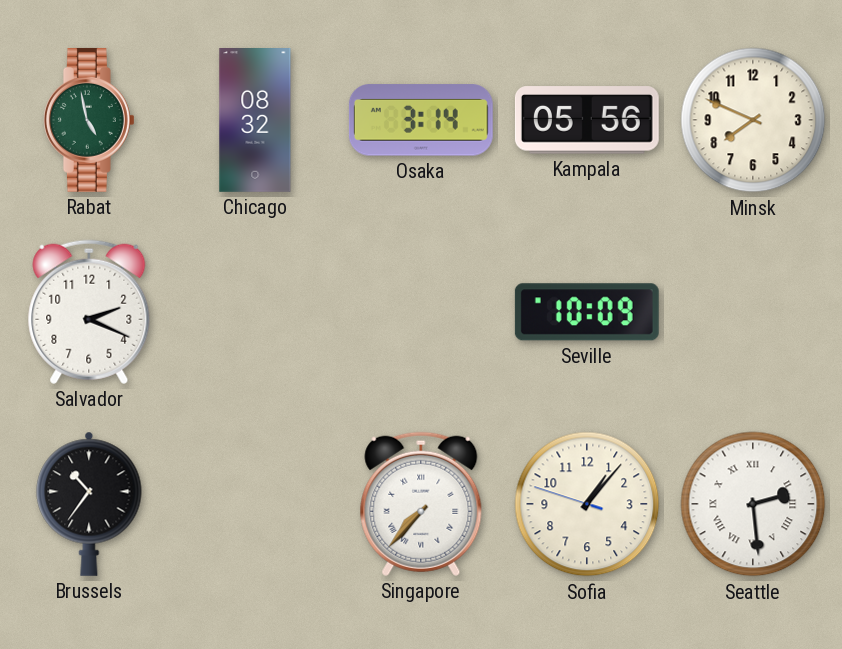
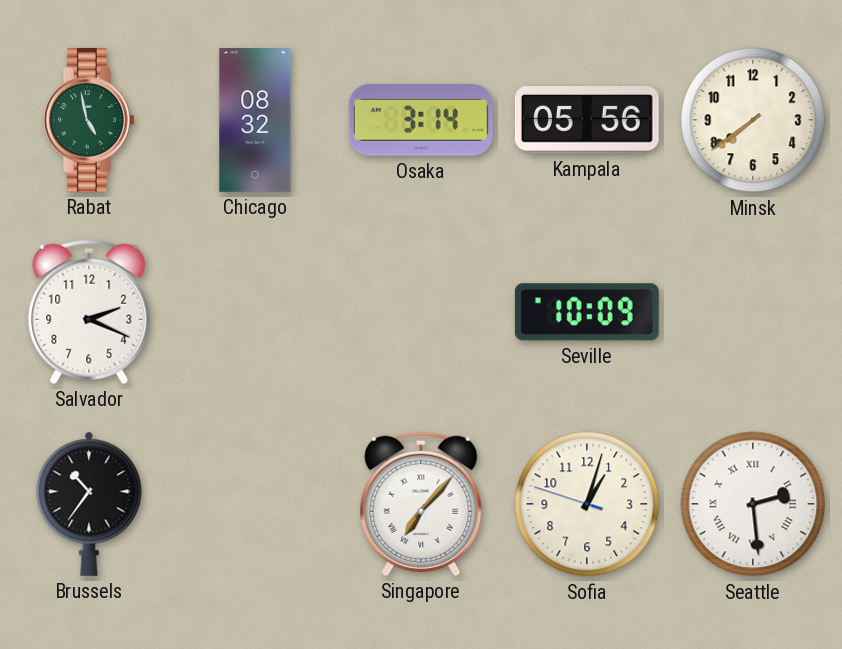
Minsk: 7:49 -> 7:39
Singapore: 7:37 -> 7:07
Sofia: 1:06 -> 1:02
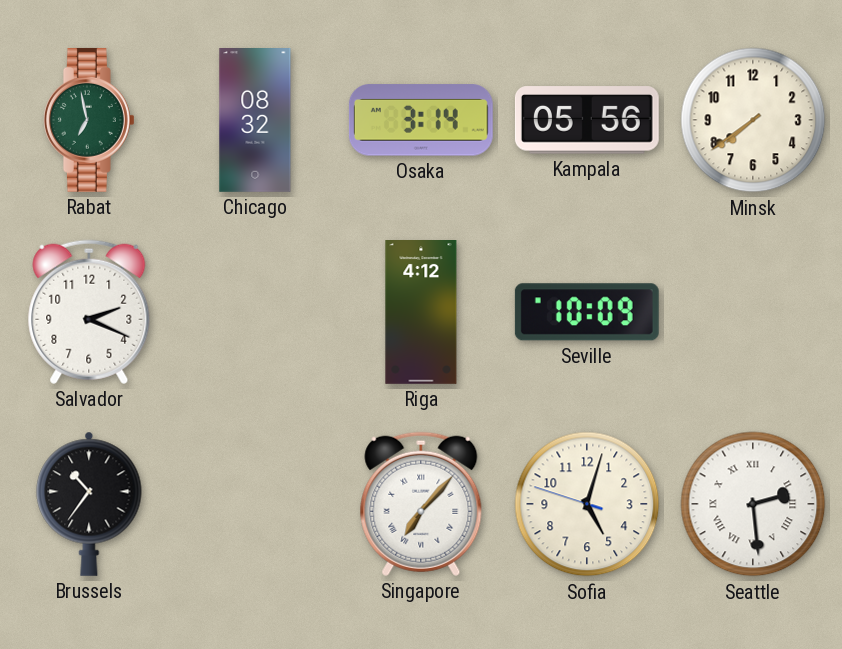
Rabat: 4:58 -> 6:58
Riga: none -> 4:12
Sofia: 1:02 -> 5:02
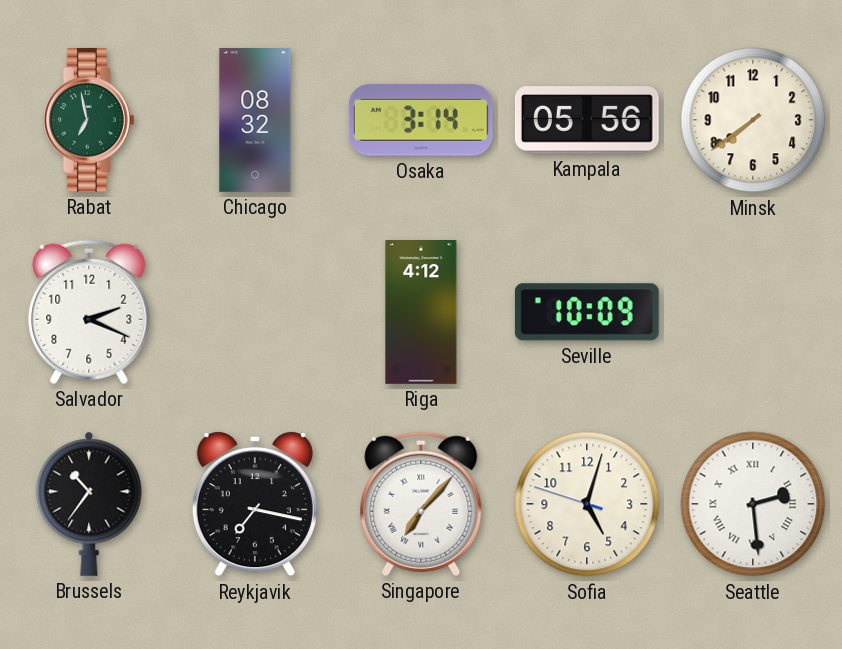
Reykjavik: none -> 7:17
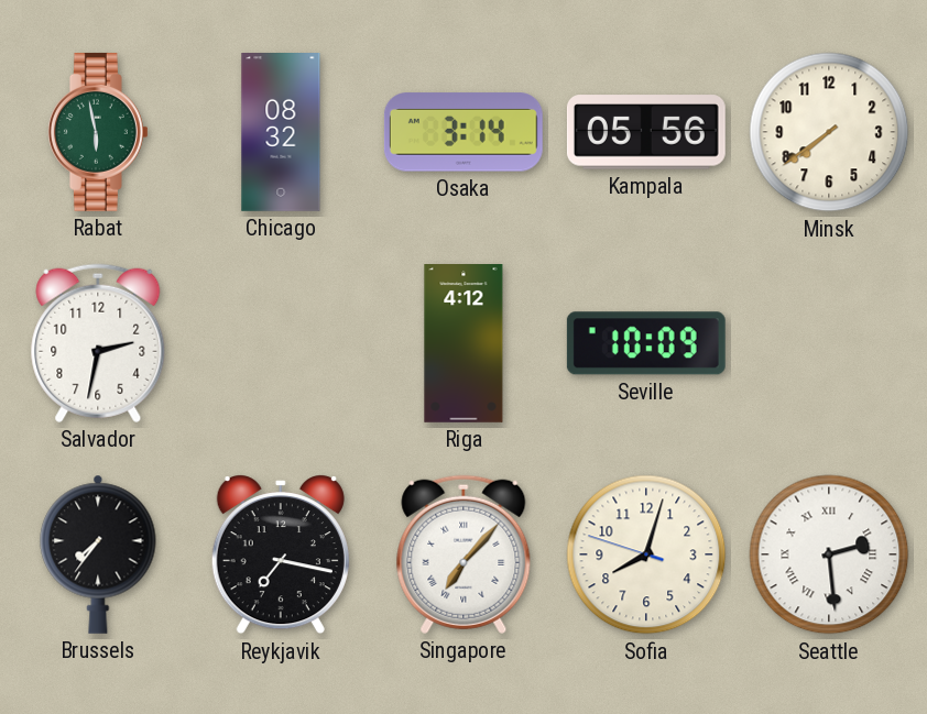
Rabat: 6:58 -> 5:58
Salvador: 2:19 -> 2:32
Brussels: 10:36 -> 7:36
Sofia: 5:02 -> 8:02
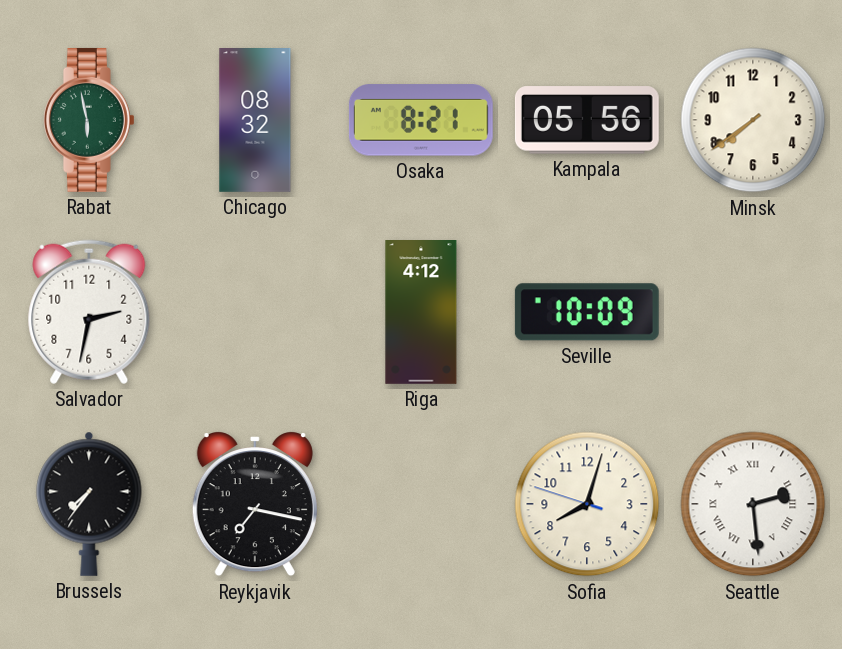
Osaka: 3:14 -> 8:21
Singapore: 7:07 -> none
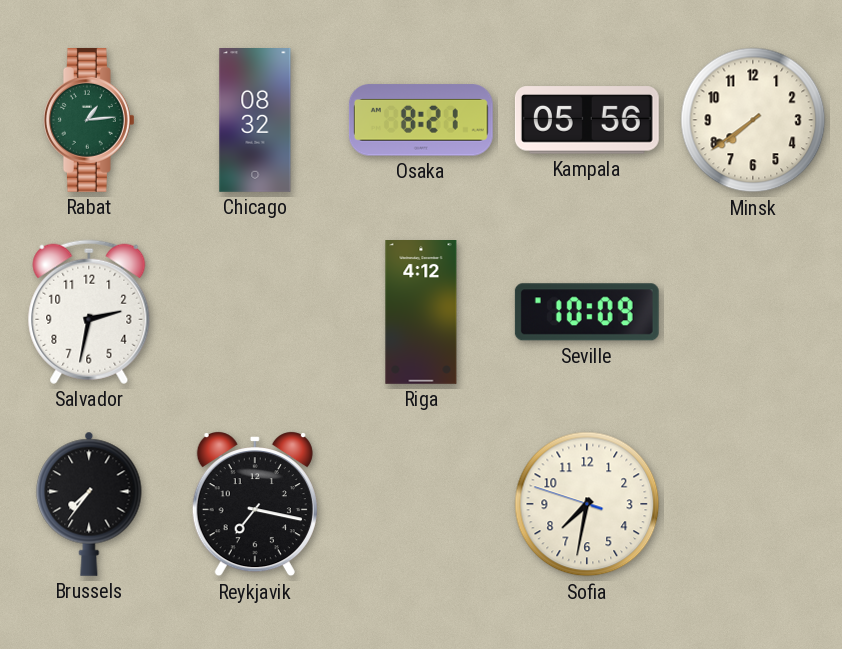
Rabat: 5:58 -> 1:14
Sofia: 8:02 -> 7:31
Seattle: 2:29 -> none
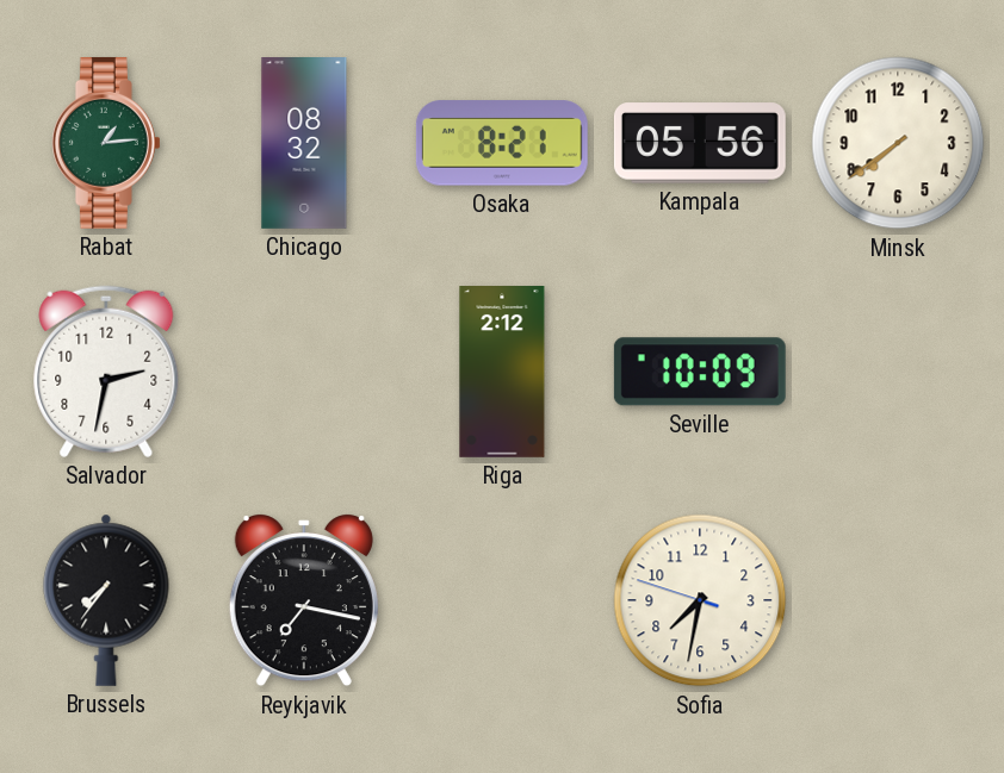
Riga: 4:12 -> 2:12
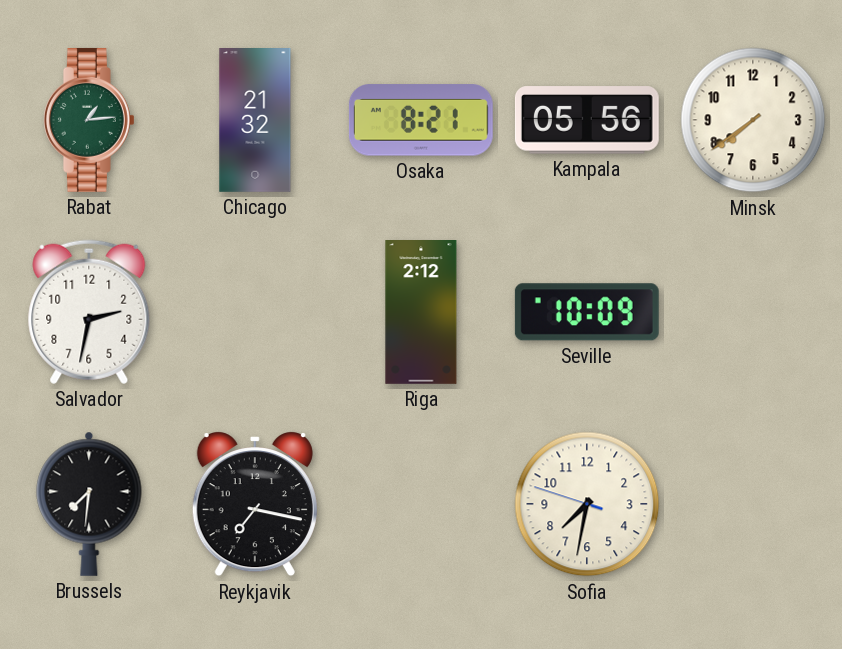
Chicago: 08:32 -> 21:32
Brussels: 7:36 -> 7:31
